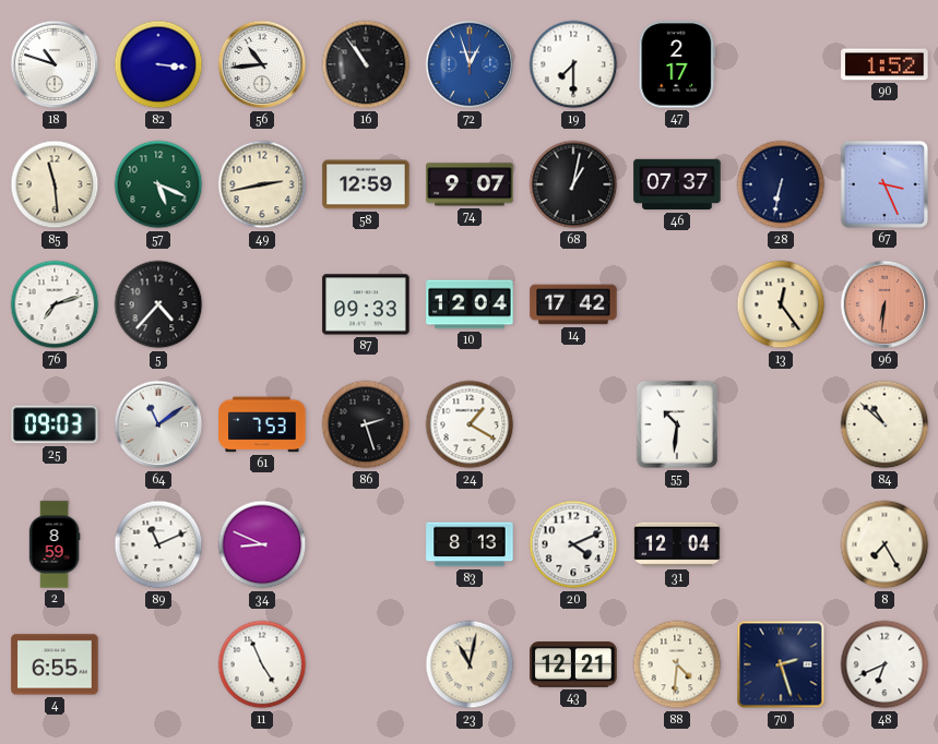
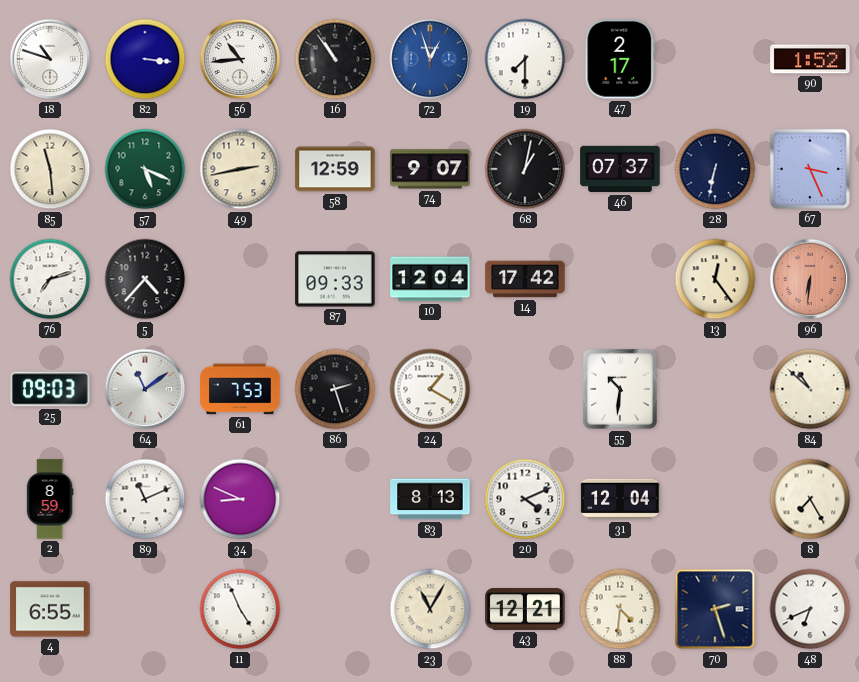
23: 11:02 -> 11:05
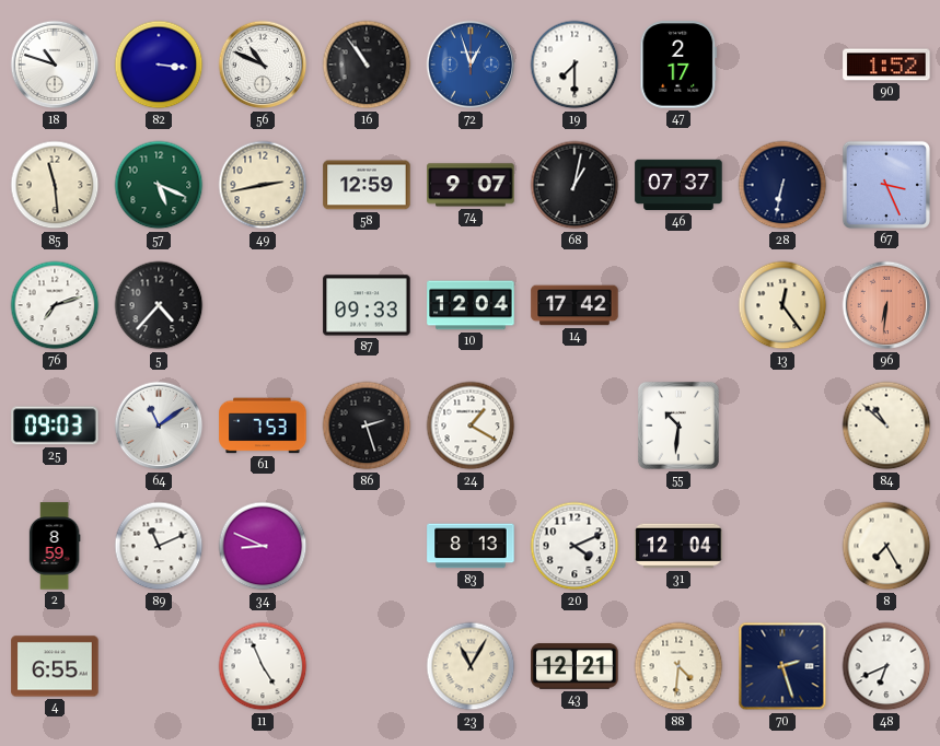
56: 10:44 -> 10:49
